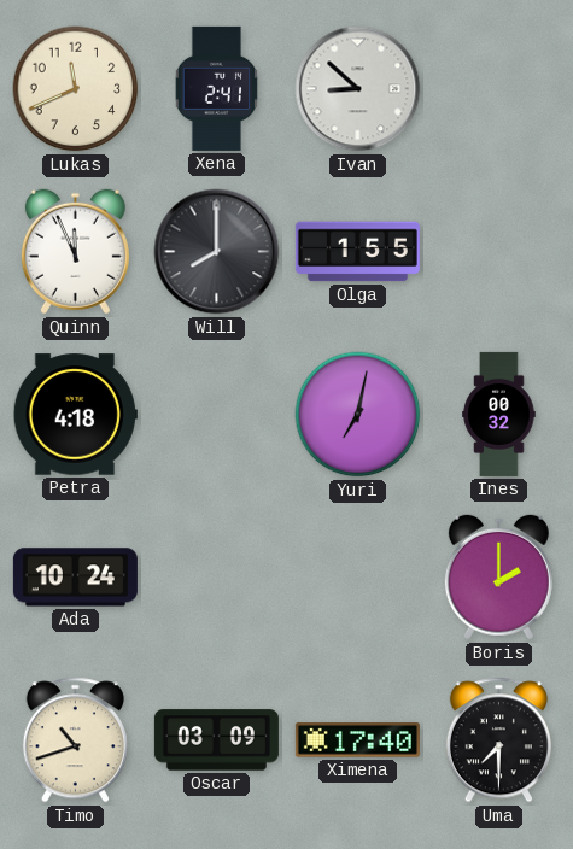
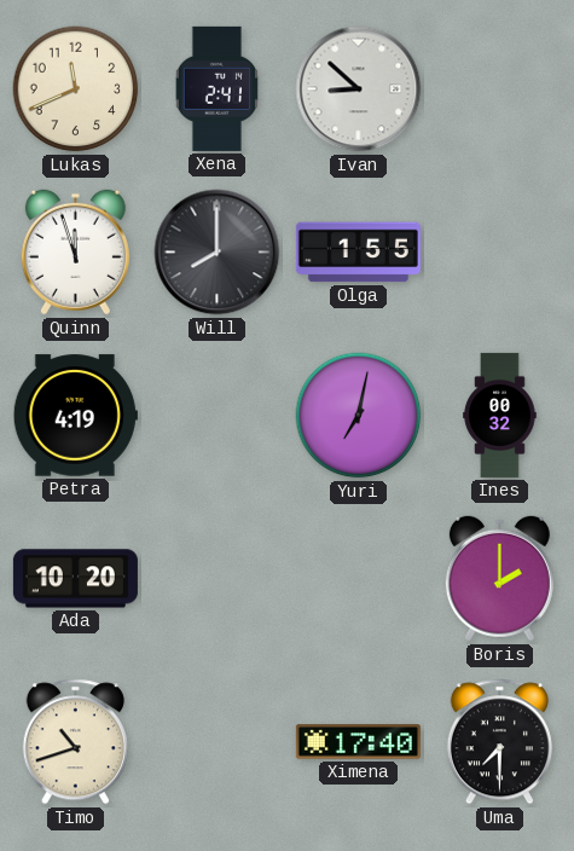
Quinn: 11:56 -> 11:57
Petra: 4:18 -> 4:19
Ada: 10:24 -> 10:20
Oscar: 03:09 -> none
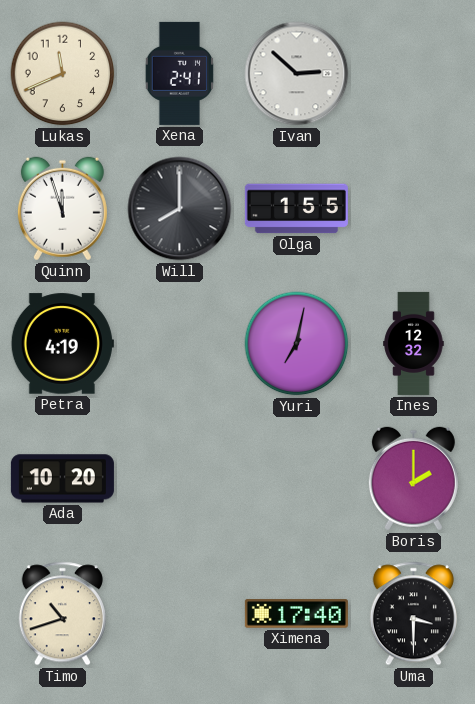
Ivan: 8:52 -> 2:52
Ines: 00:32 -> 12:32
Uma: 7:30 -> 3:30
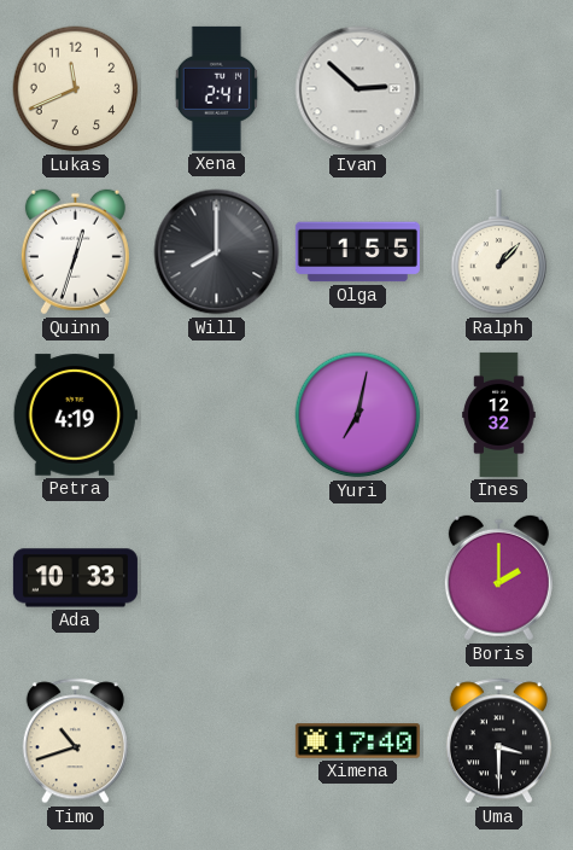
Quinn: 11:57 -> 12:33
Ralph: none -> 1:07
Ada: 10:20 -> 10:33
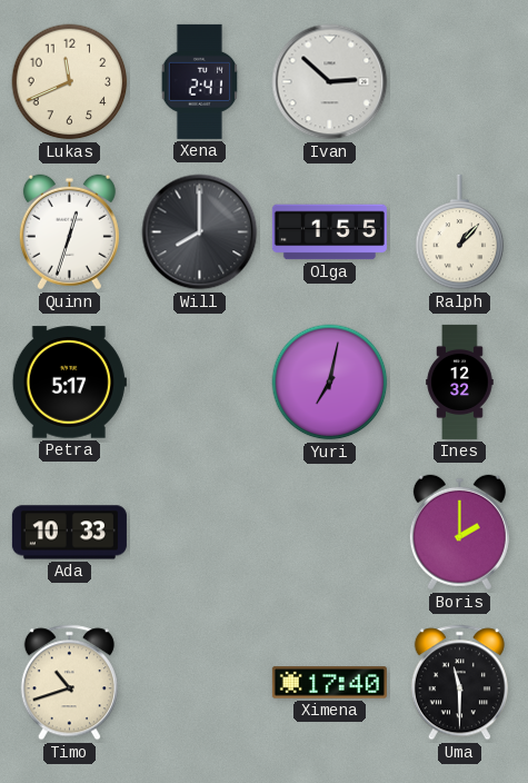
Petra: 4:19 -> 5:17
Uma: 3:30 -> 11:30
